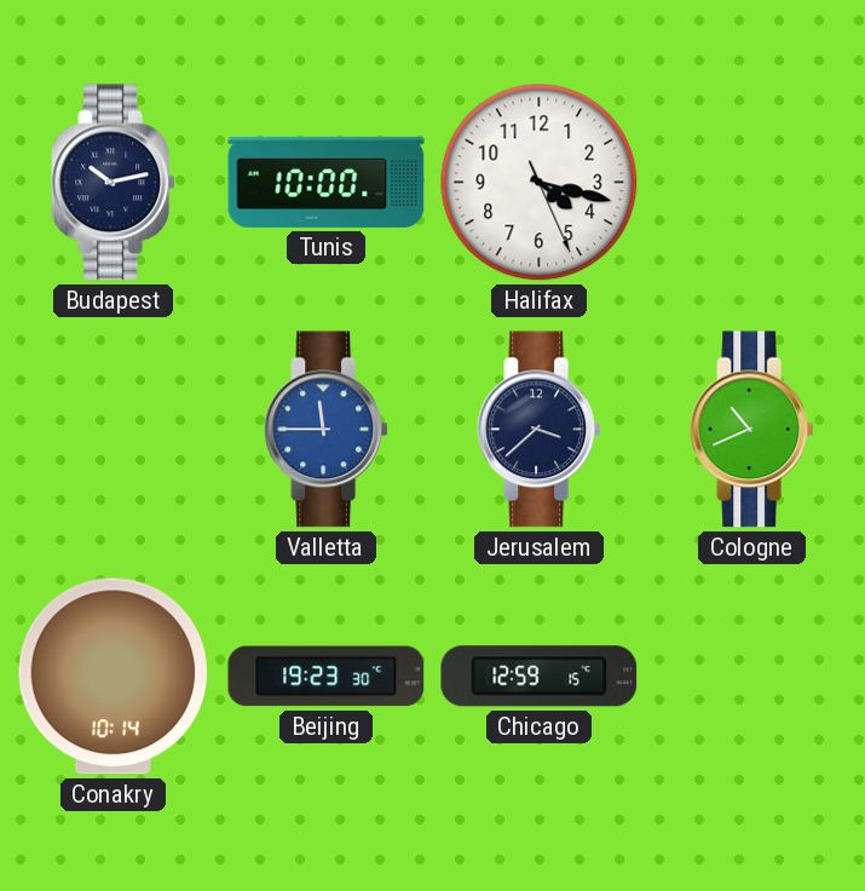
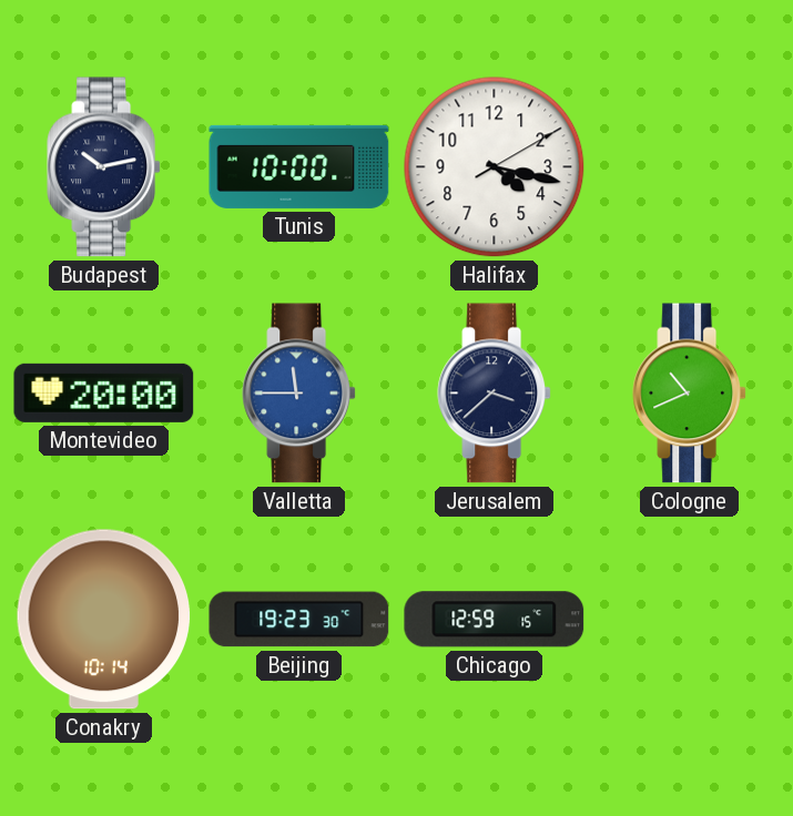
Halifax: 4:17:26 -> 4:17:10
Montevideo: none -> 20:00
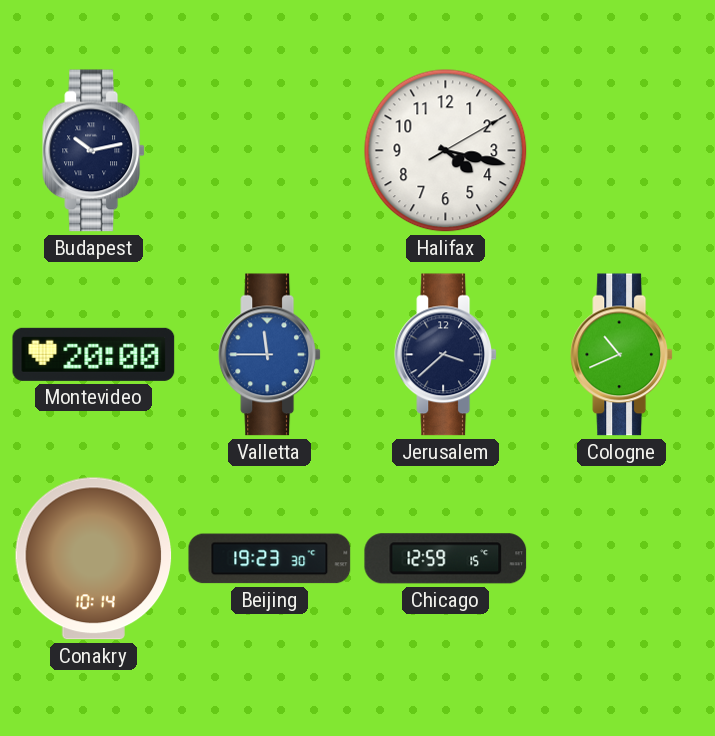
Tunis: 10:00 -> none
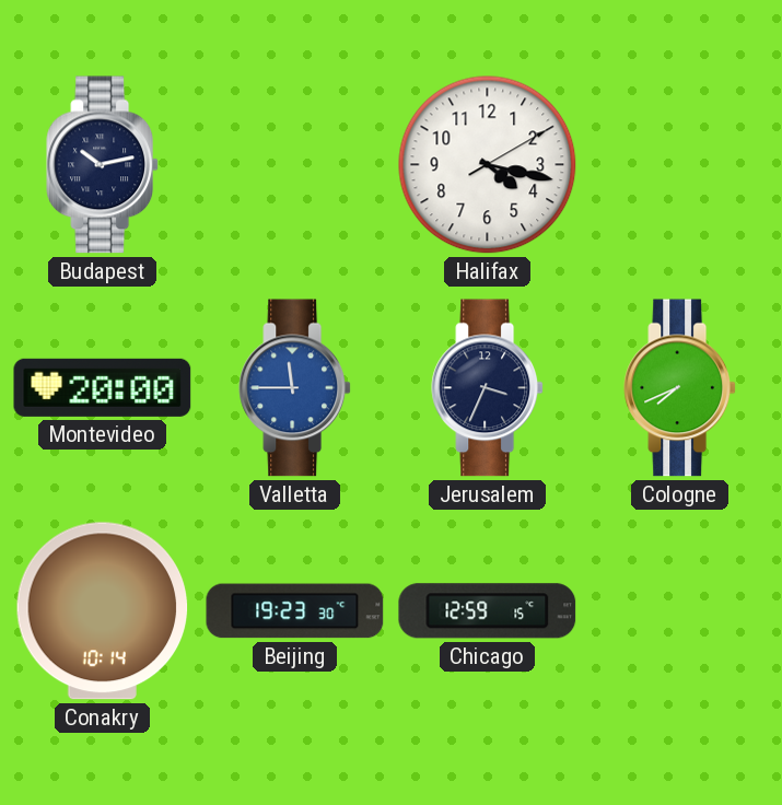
Jerusalem: 3:38 -> 3:34
Cologne: 10:41 -> 7:41
